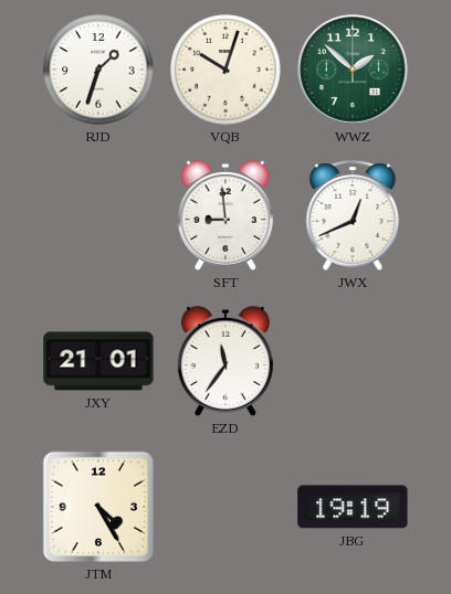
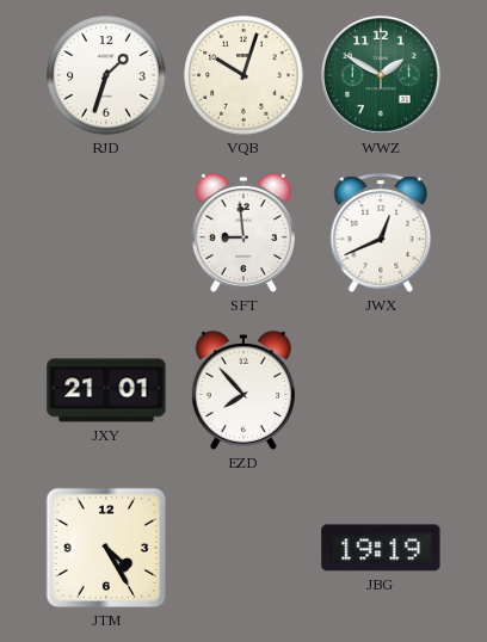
WWZ: 1:52 -> 1:50
EZD: 11:36 -> 7:53
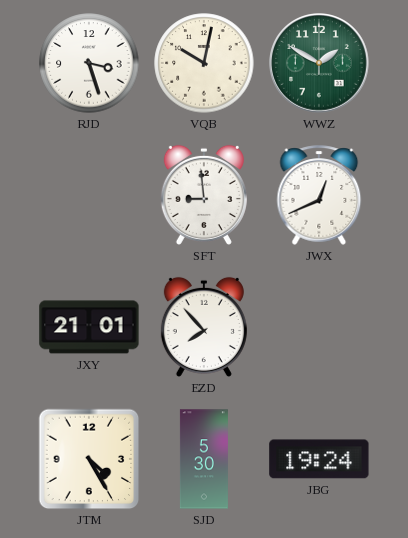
RJD: 1:33 -> 3:27
VQB: 10:03 -> 10:02
SJD: none -> 5:30
JBG: 19:19 -> 19:24
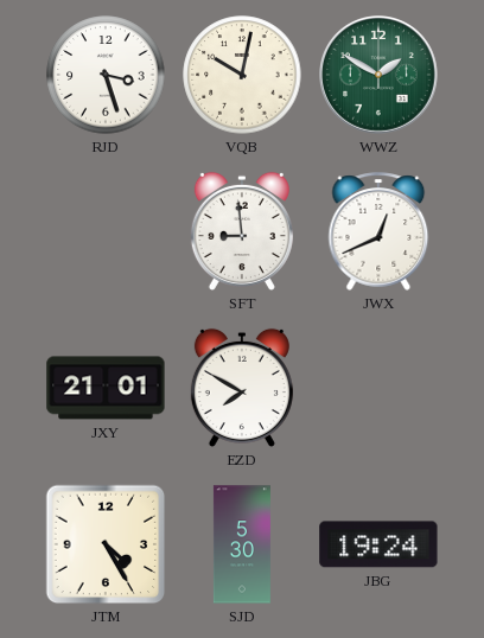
EZD: 7:53 -> 7:50
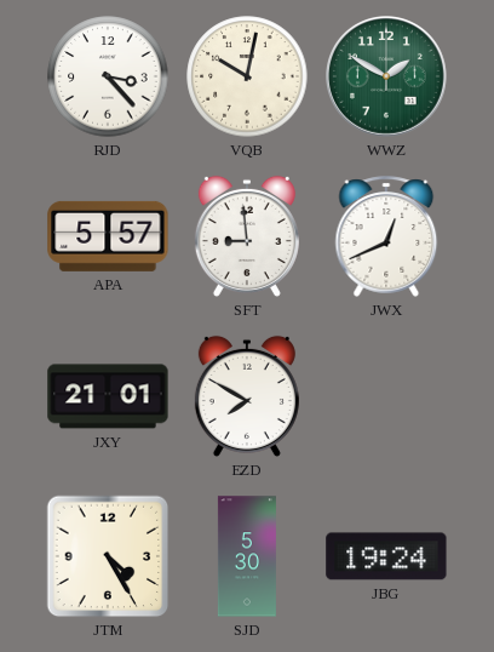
RJD: 3:27 -> 3:23
APA: none -> 5:57
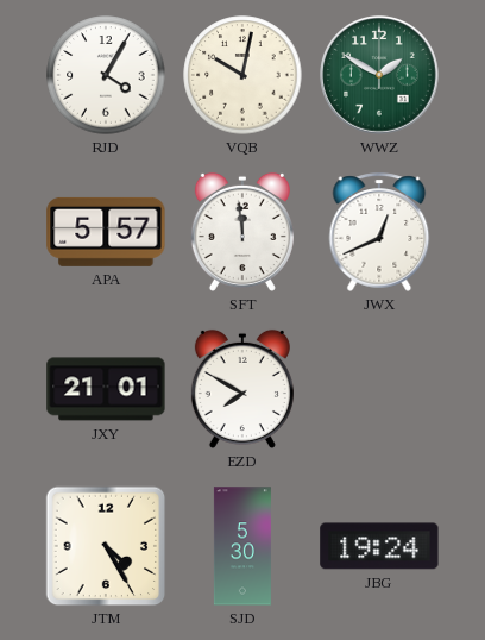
RJD: 3:23 -> 4:05
SFT: 8:59 -> 11:59
